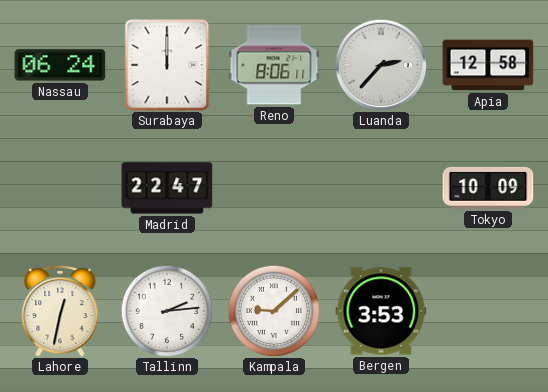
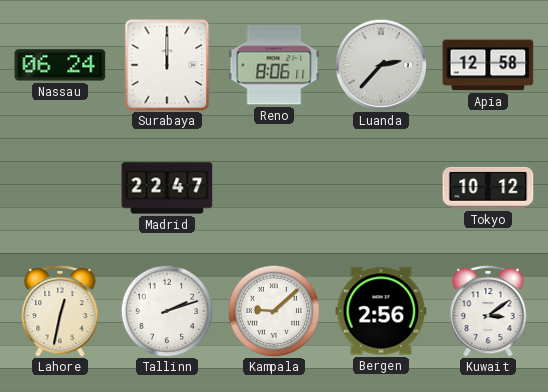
Tokyo: 10:09 -> 10:12
Tallinn: 2:14 -> 2:12
Bergen: 3:53 -> 2:56
Kuwait: none -> 3:09
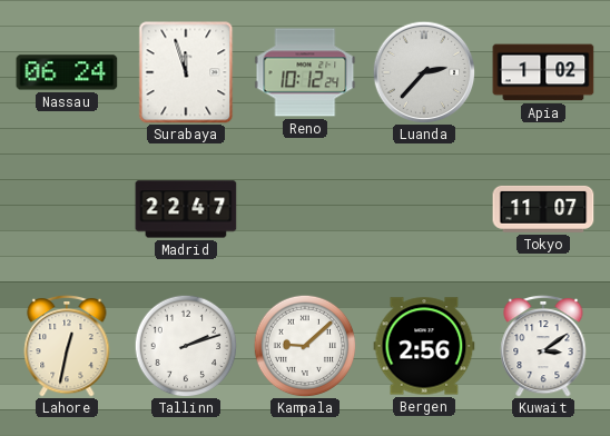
Surabaya: 12:00 -> 11:57
Reno: 8:06 -> 10:12
Apia: 12:58 -> 1:02
Tokyo: 10:12 -> 11:07
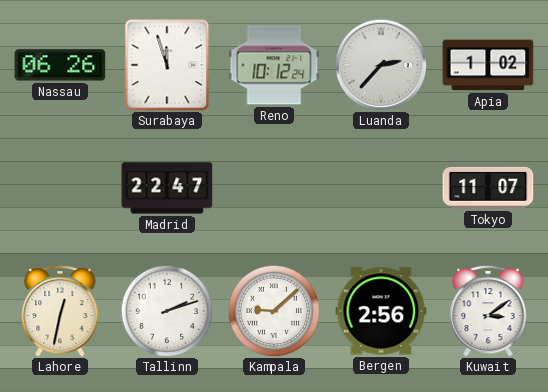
Nassau: 06:24 -> 06:26
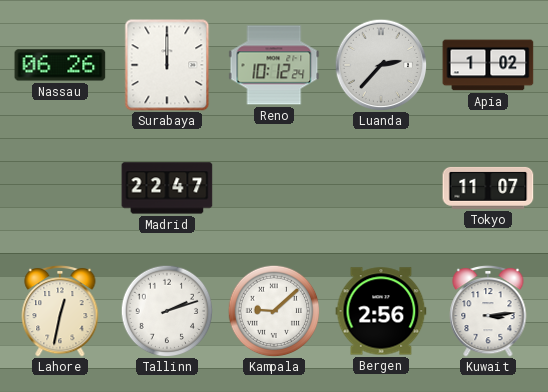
Surabaya: 11:57 -> 12:00
Kuwait: 3:09 -> 3:14
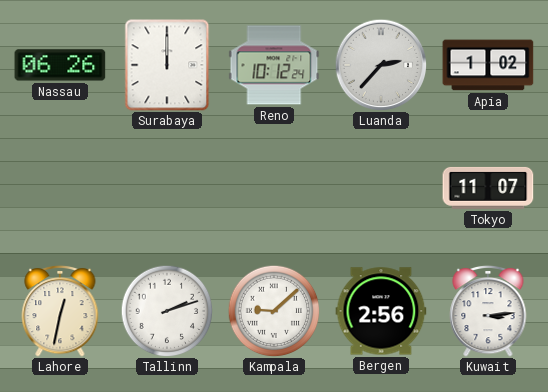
Madrid: 22:47 -> none
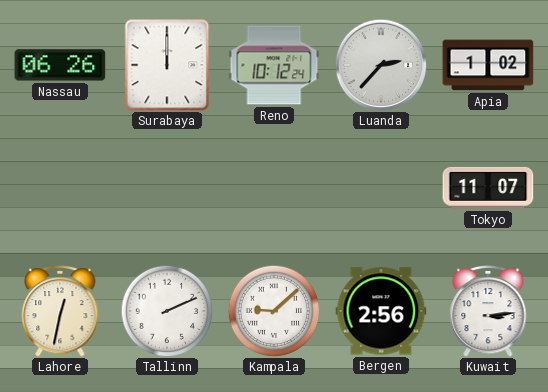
Tallinn: 2:12 -> 2:11
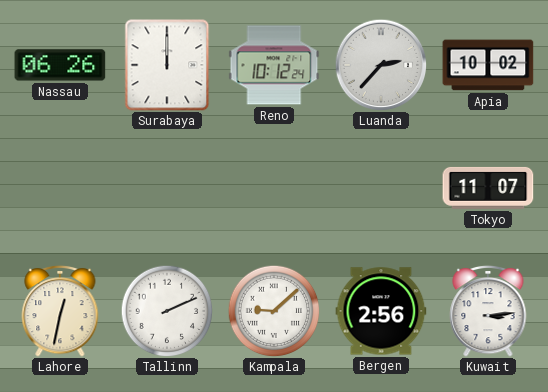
Apia: 1:02 -> 10:02
